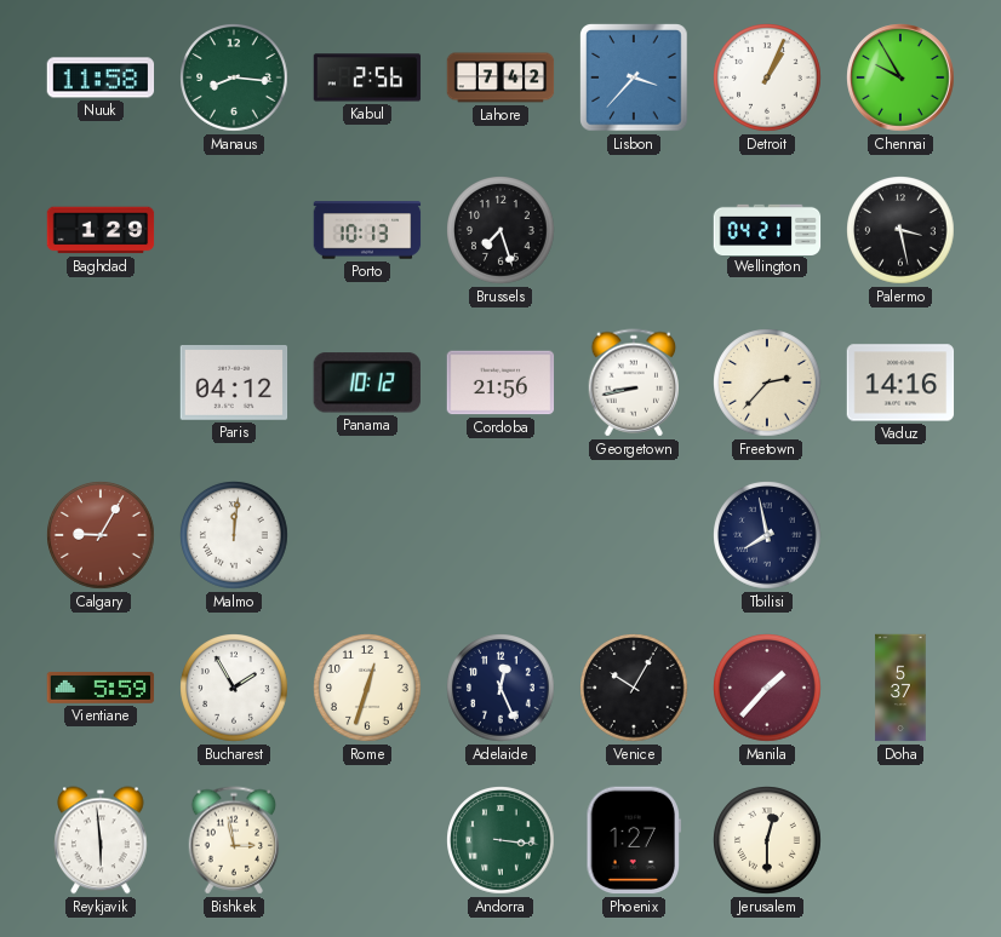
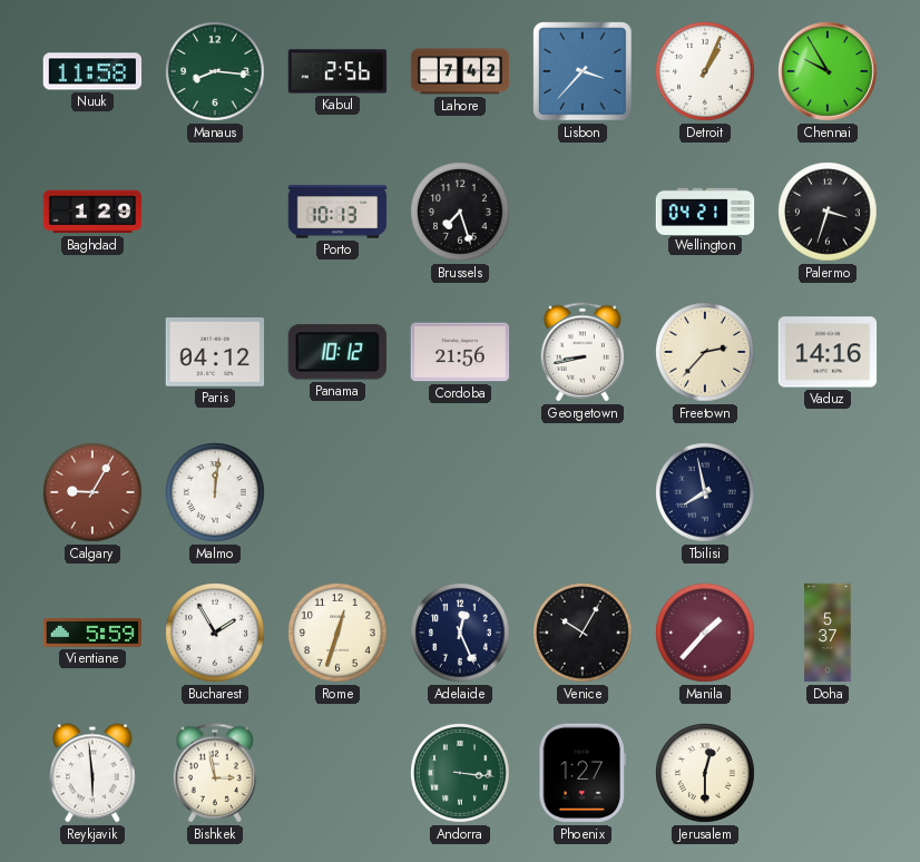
Palermo: 3:28 -> 3:33
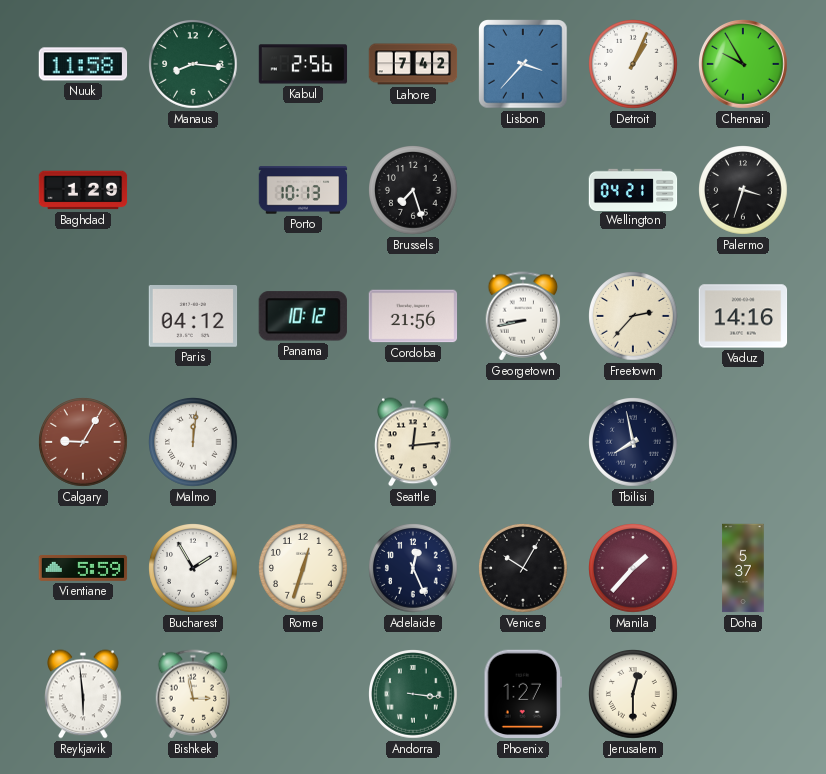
Seattle: none -> 12:14
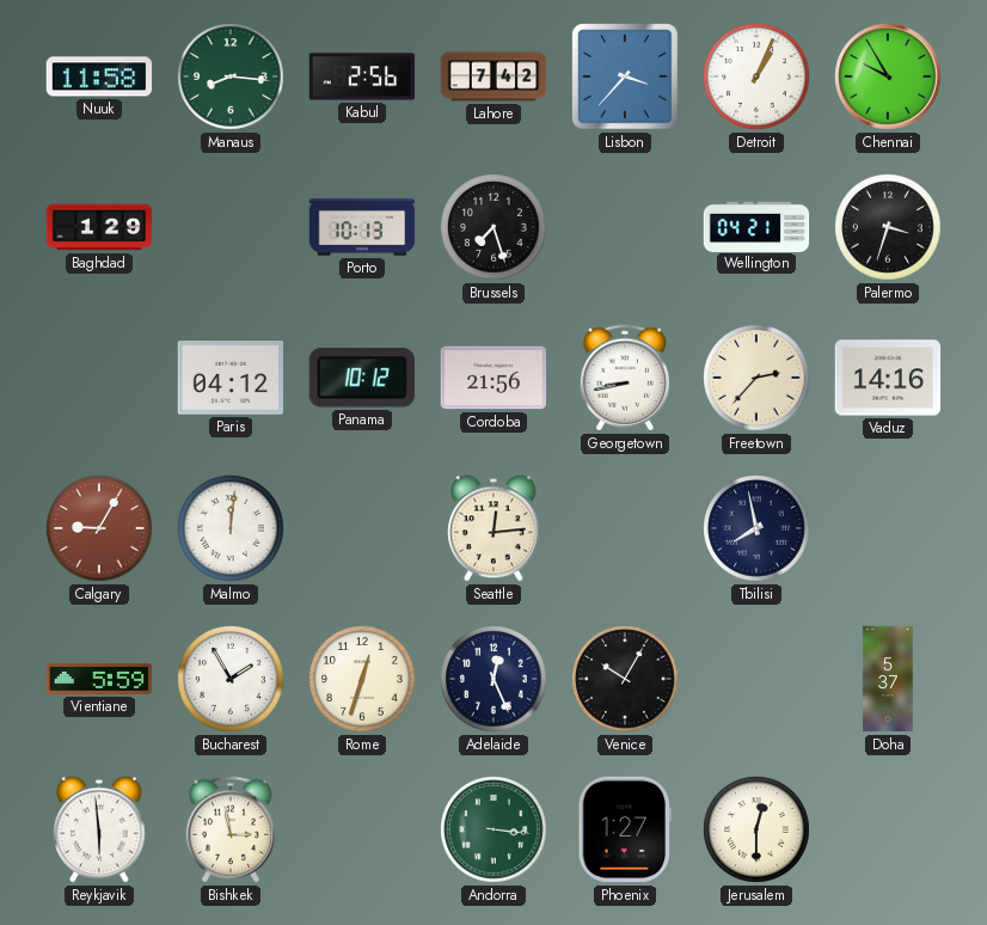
Manila: 1:37 -> none
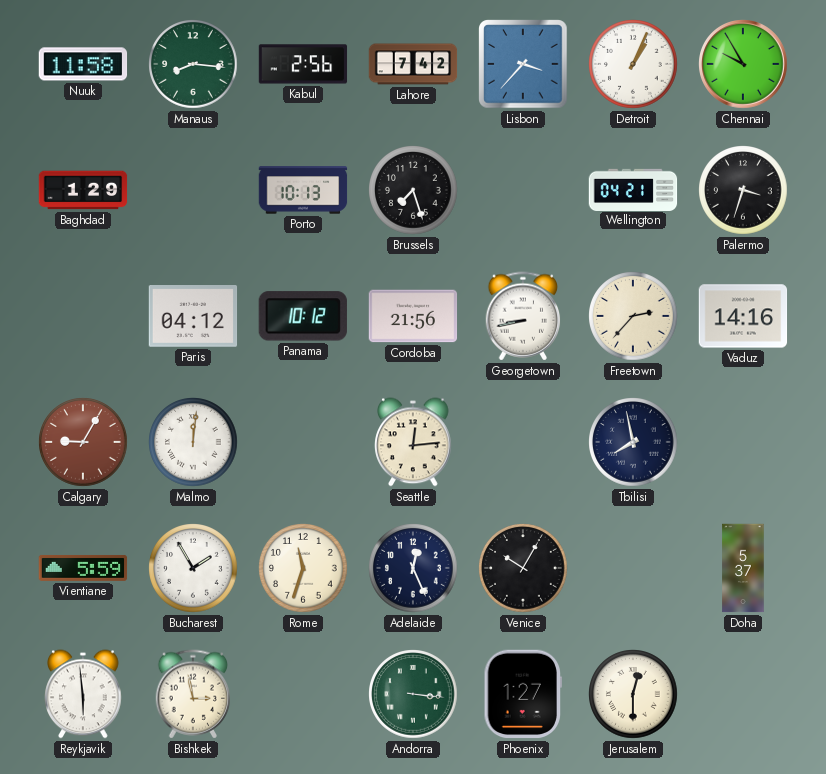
Rome: 12:33 -> 11:33
